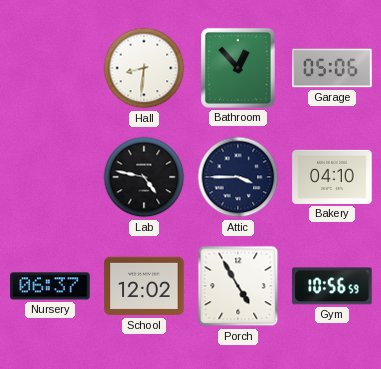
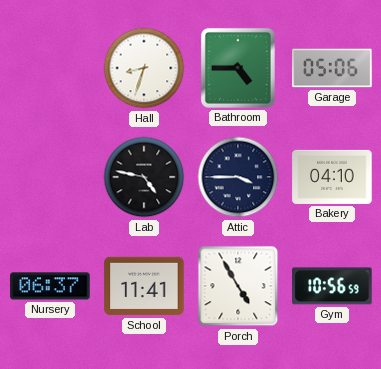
Hall: 8:31 -> 8:33
Bathroom: 12:53 -> 4:45
School: 12:02 -> 11:41
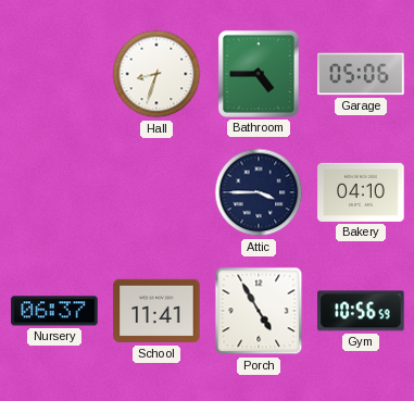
Lab: 4:47 -> none
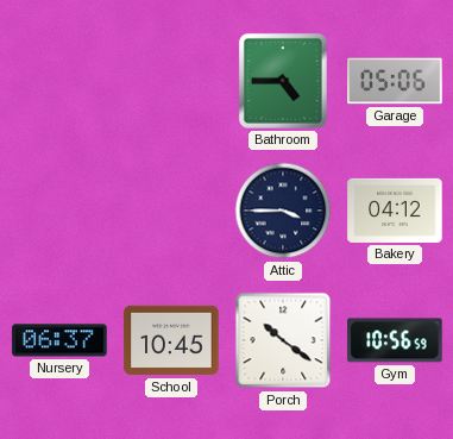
Hall: 8:33 -> none
Bakery: 04:10 -> 04:12
School: 11:41 -> 10:45
Porch: 4:55 -> 10:21
